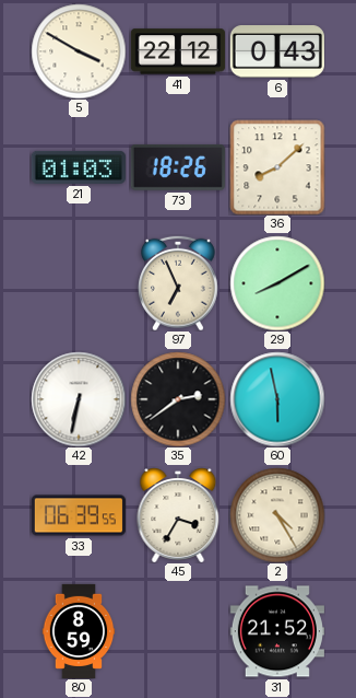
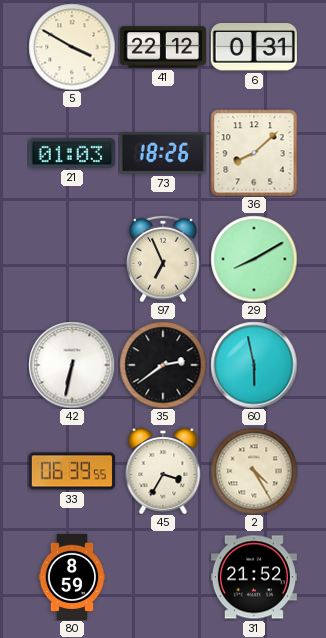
6: 0:43 -> 0:31
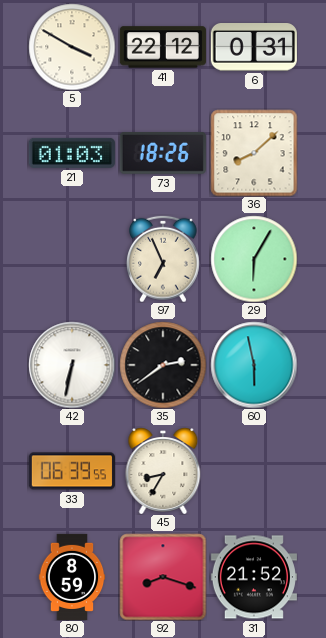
29: 8:10 -> 6:05
45: 3:35 -> 8:35
2: 4:25 -> none
92: none -> 8:18
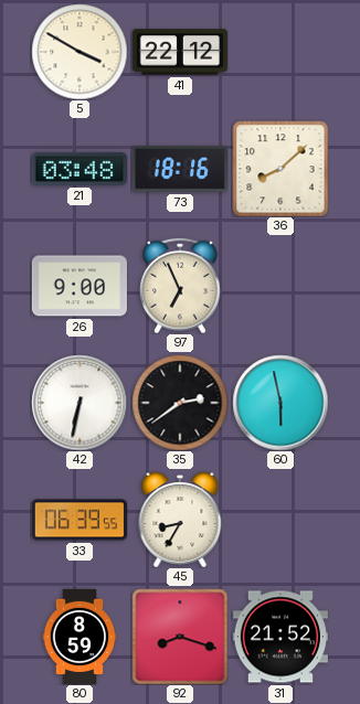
6: 0:31 -> none
21: 01:03 -> 03:48
73: 18:26 -> 18:16
26: none -> 9:00
29: 6:05 -> none
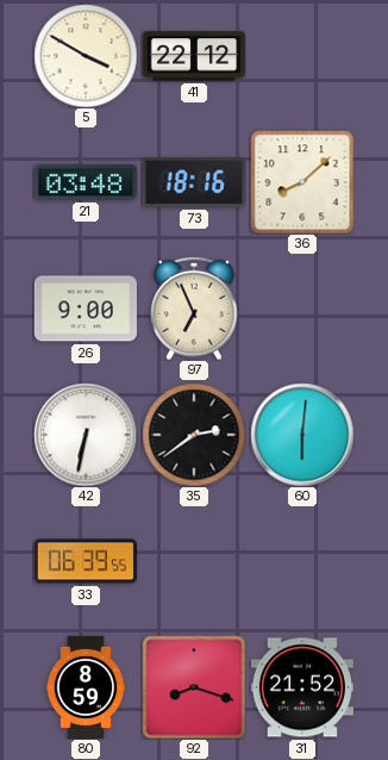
60: 5:58 -> 6:01
45: 8:35 -> none
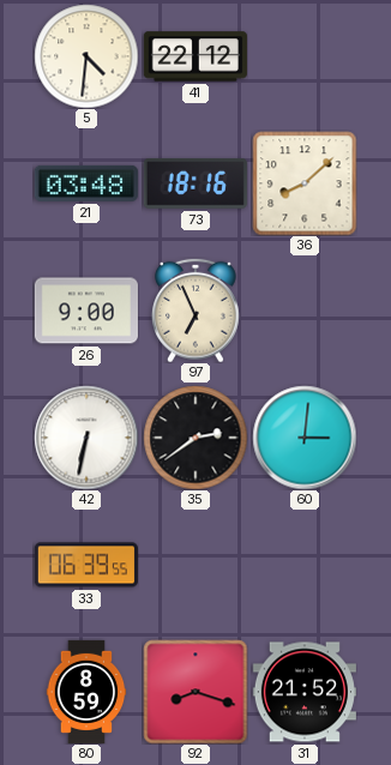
5: 3:50 -> 4:31
60: 6:01 -> 3:01
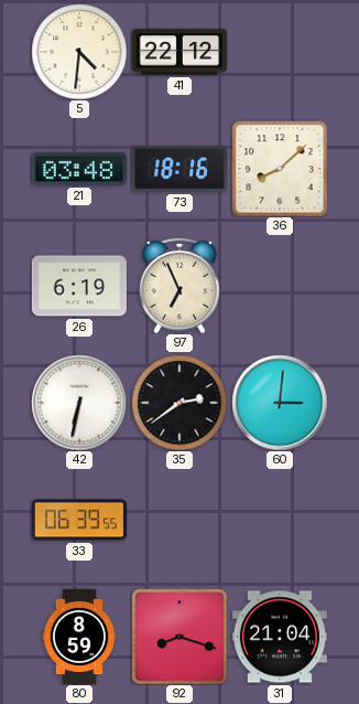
26: 9:00 -> 6:19
31: 21:52 -> 21:04
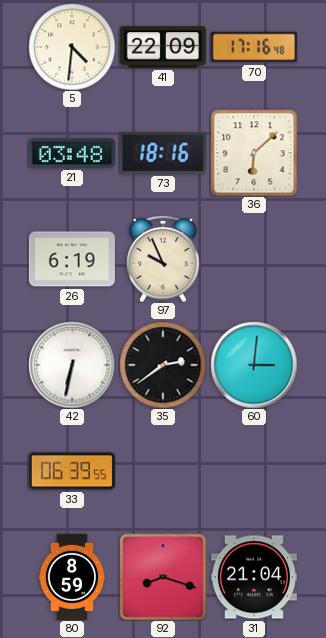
41: 22:12 -> 22:09
70: none -> 17:16
36: 8:08 -> 6:08
97: 6:56 -> 9:56
